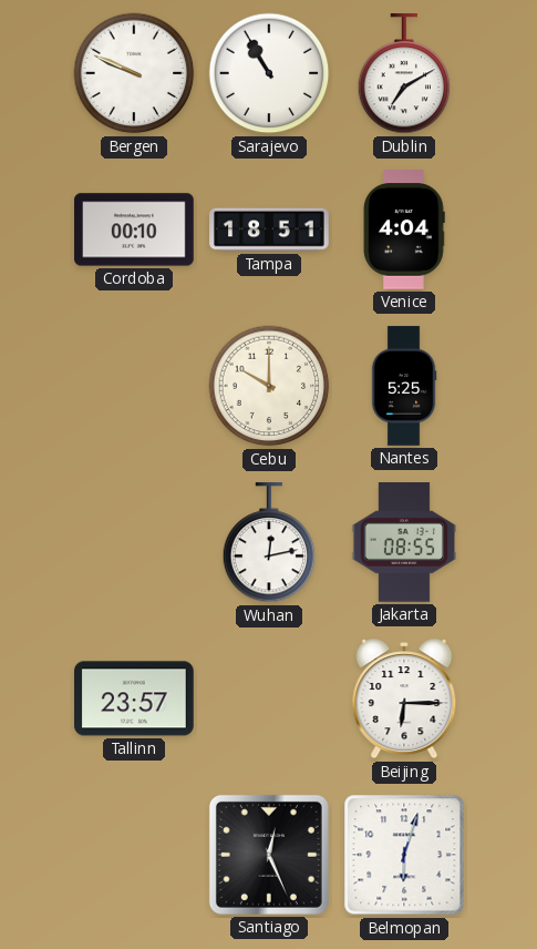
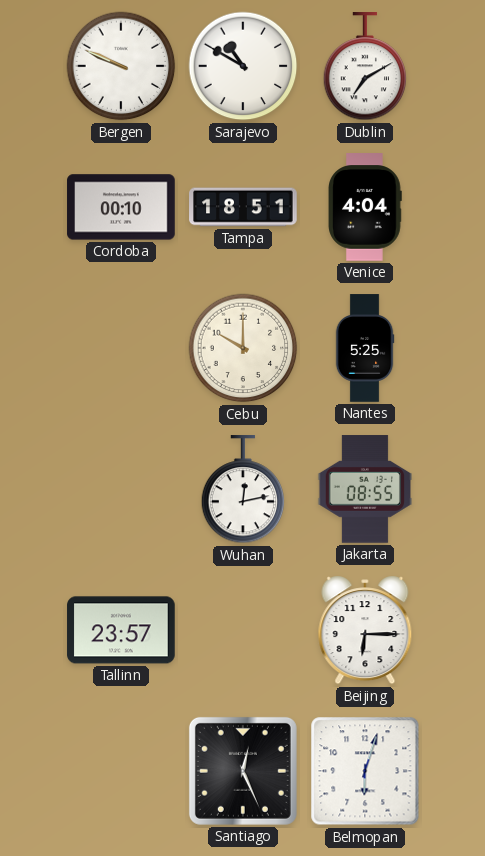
Sarajevo: 10:55 -> 10:50
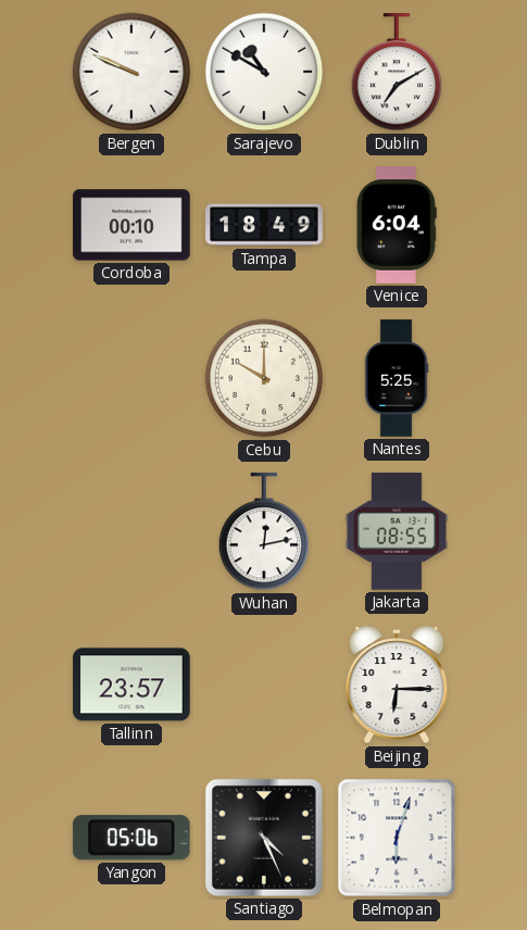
Tampa: 18:51 -> 18:49
Venice: 4:04 -> 6:04
Yangon: none -> 05:06
Santiago: 12:26 -> 4:26
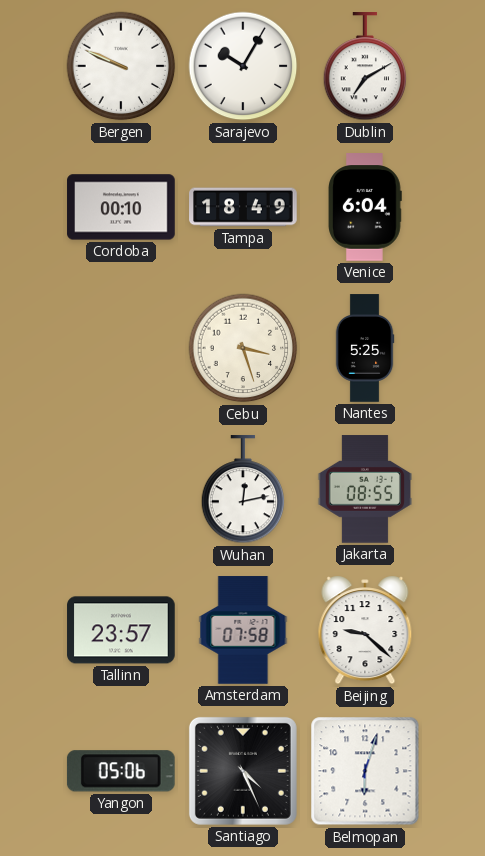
Sarajevo: 10:50 -> 10:05
Cebu: 10:00 -> 3:27
Amsterdam: none -> 07:58
Beijing: 6:15 -> 9:22
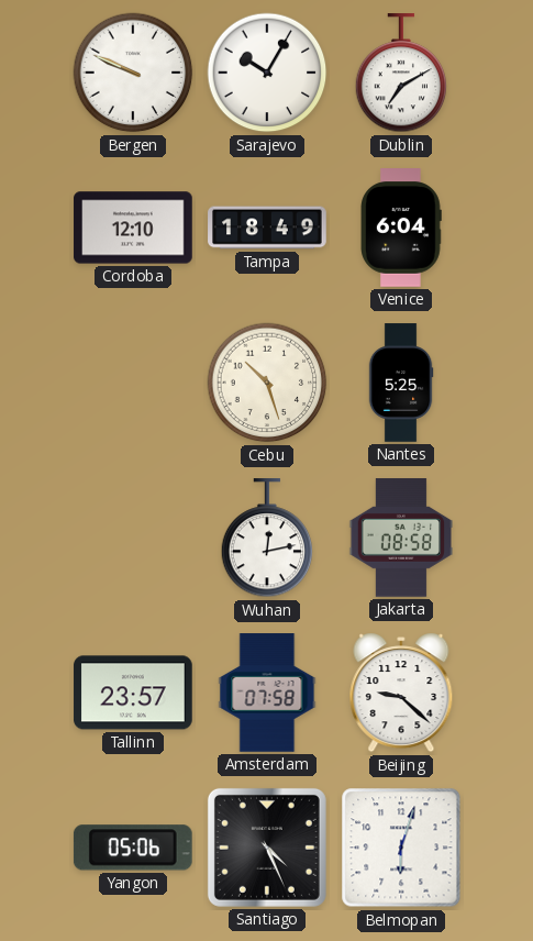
Cordoba: 00:10 -> 12:10
Cebu: 3:27 -> 10:27
Jakarta: 08:55 -> 08:58
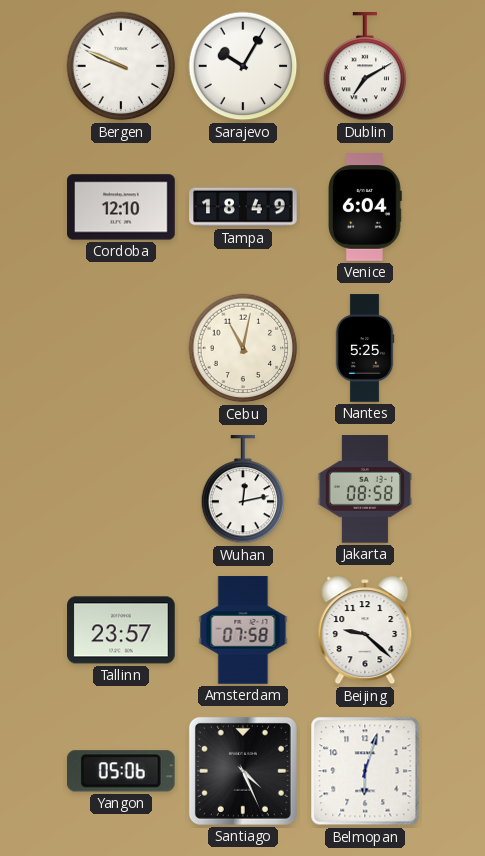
Cebu: 10:27 -> 11:02
